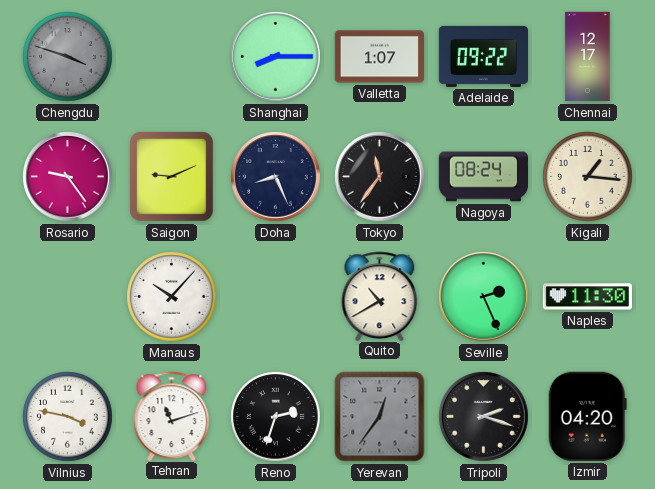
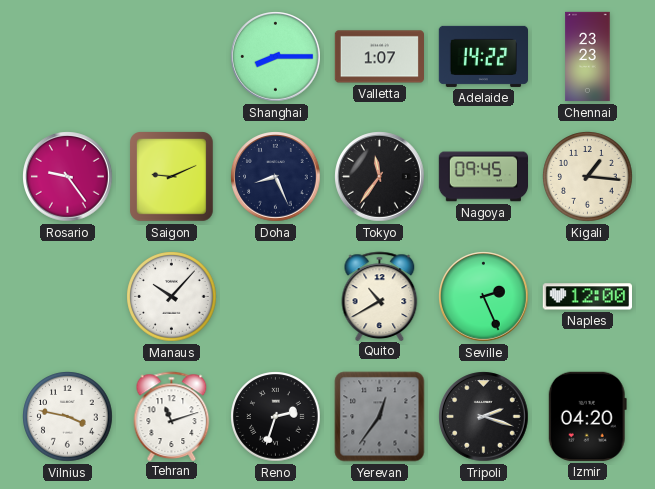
Chengdu: 3:48 -> none
Adelaide: 09:22 -> 14:22
Chennai: 12:17 -> 23:23
Nagoya: 08:24 -> 09:45
Naples: 11:30 -> 12:00
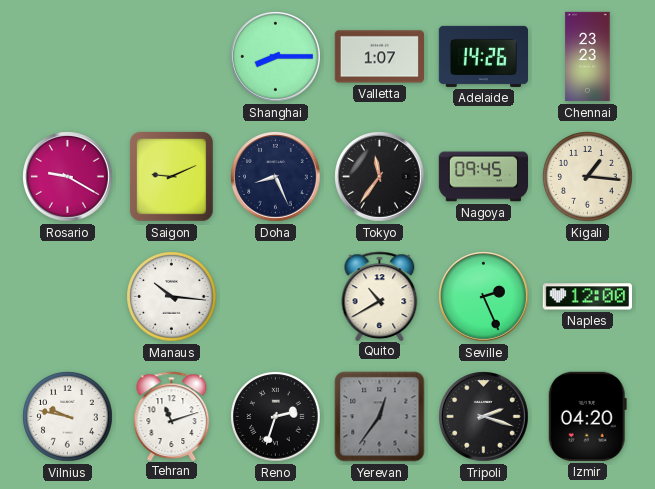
Adelaide: 14:22 -> 14:26
Rosario: 9:24 -> 9:20
Manaus: 10:07 -> 10:16
Vilnius: 3:47 -> 9:47
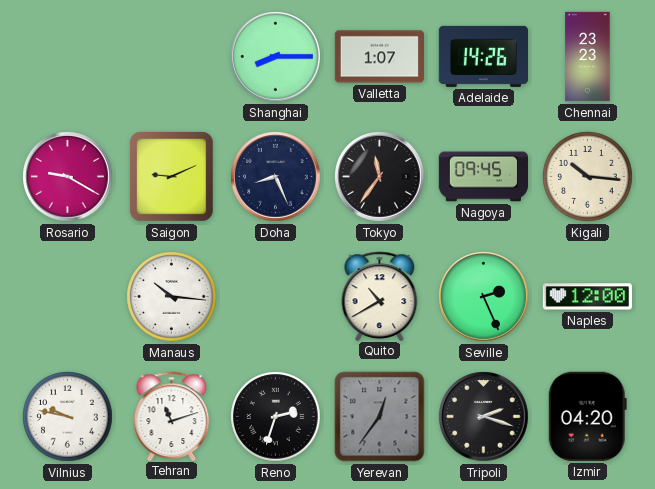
Kigali: 1:16 -> 10:16
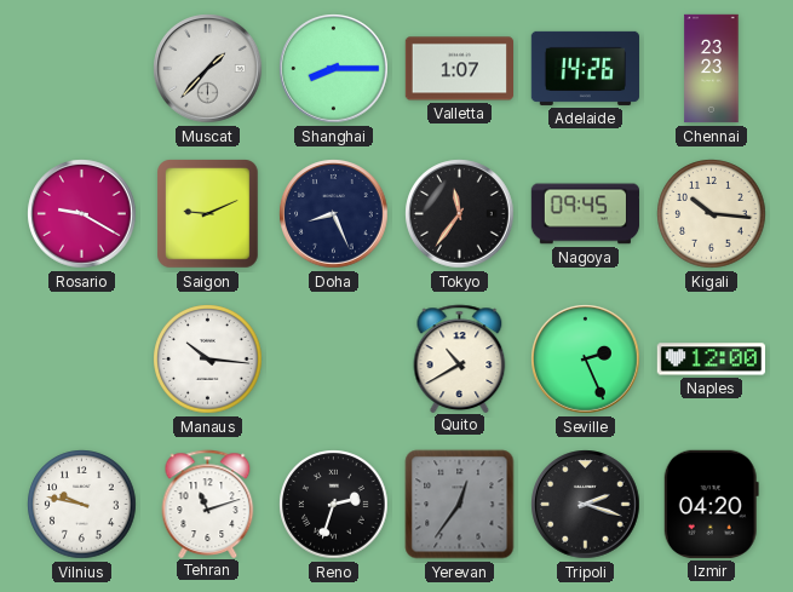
Muscat: none -> 1:37
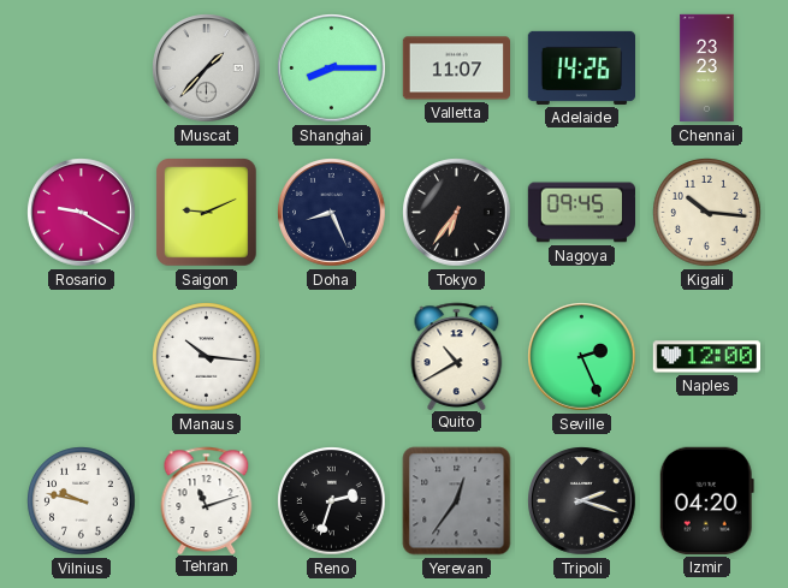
Valletta: 1:07 -> 11:07
Tokyo: 11:36 -> 6:36
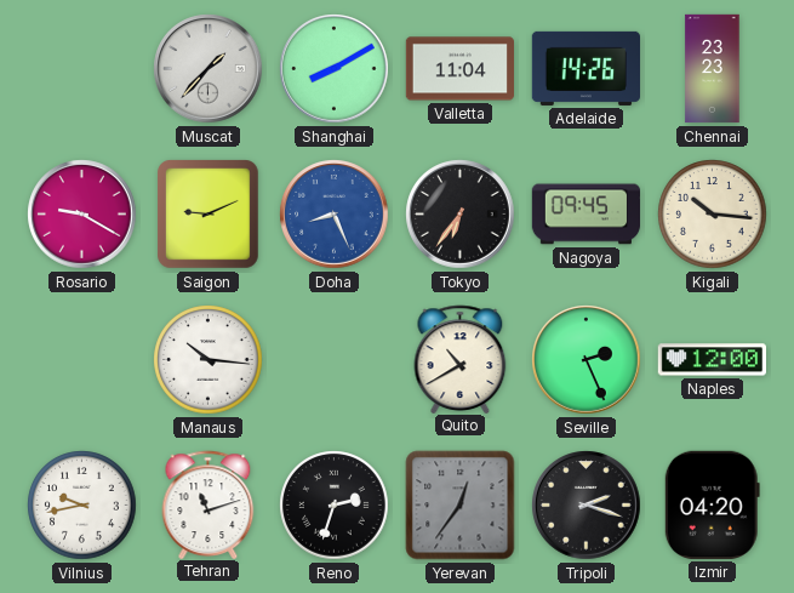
Shanghai: 8:15 -> 8:10
Valletta: 11:07 -> 11:04
Doha dial: navy -> blue
Vilnius: 9:47 -> 9:43
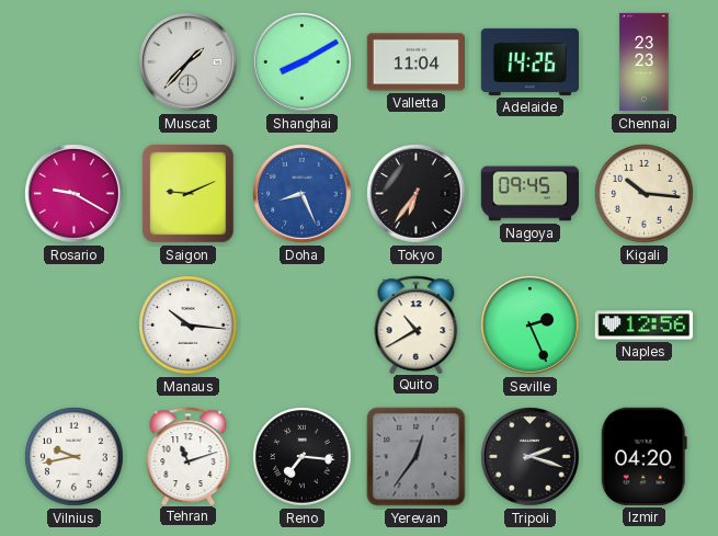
Naples: 12:00 -> 12:56
Reno: 2:33 -> 7:16
